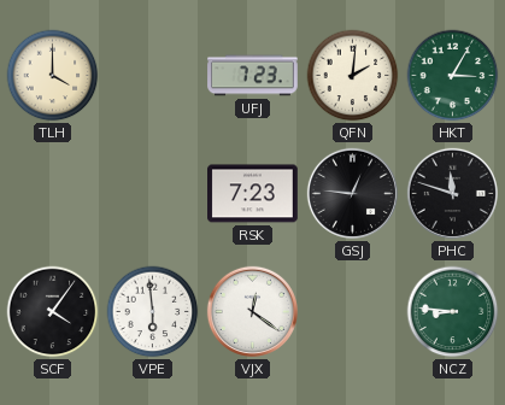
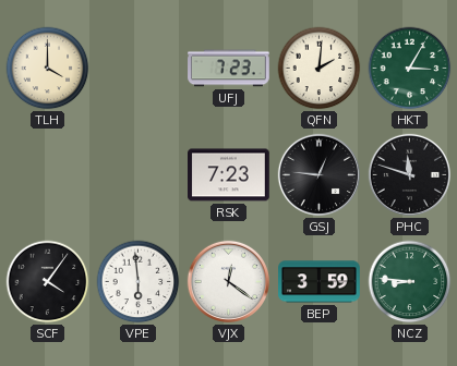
BEP: none -> 3:59
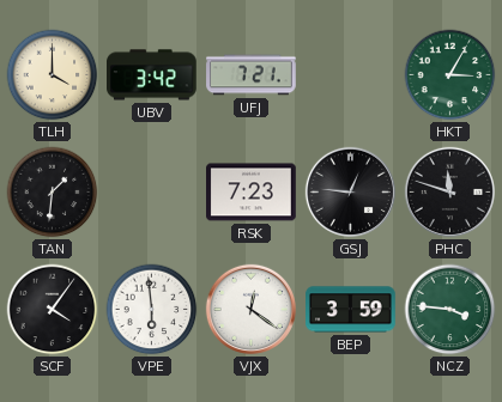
UBV: none -> 3:42
UFJ: 7:23 -> 7:21
QFN: 2:01 -> none
TAN: none -> 1:31
NCZ: 8:46 -> 3:46
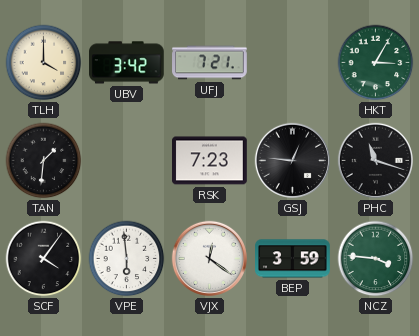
PHC: 11:48 -> 11:18
